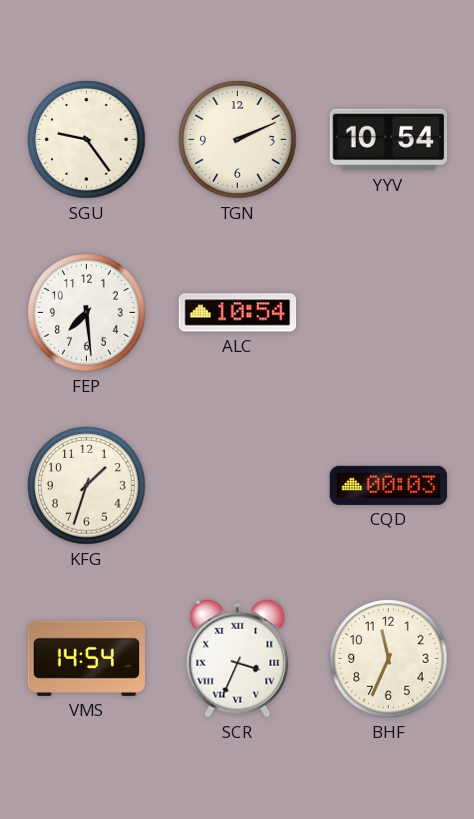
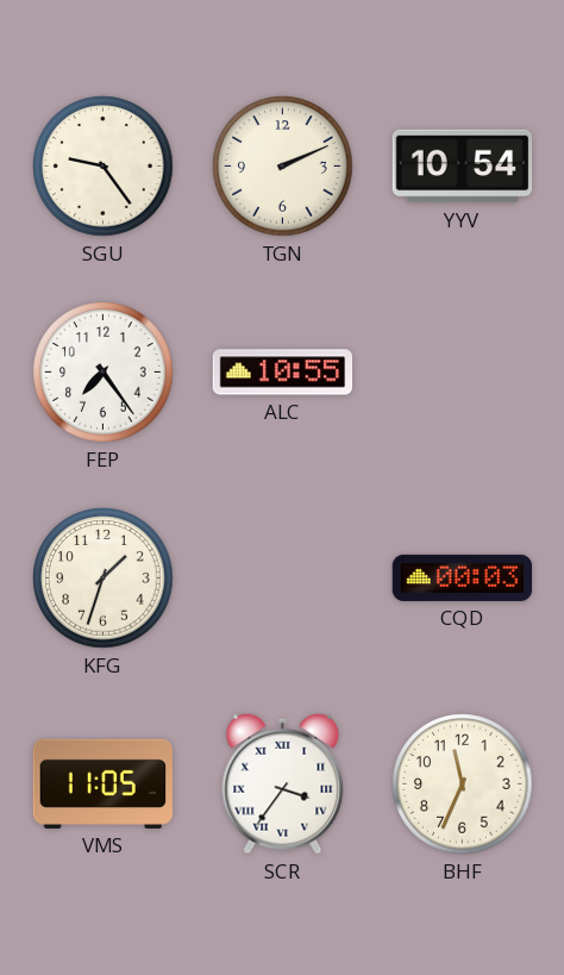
FEP: 7:29 -> 7:24
ALC: 10:54 -> 10:55
VMS: 14:54 -> 11:05
SCR: 3:34 -> 3:36
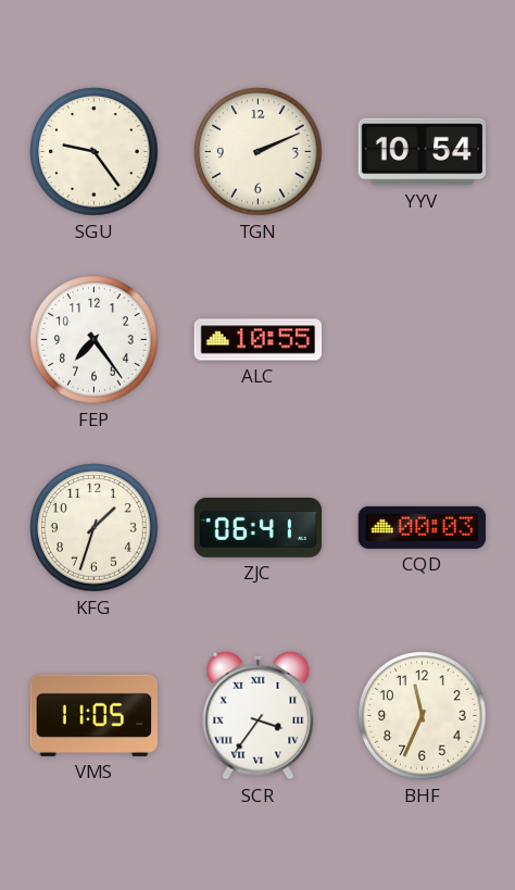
ZJC: none -> 06:41
